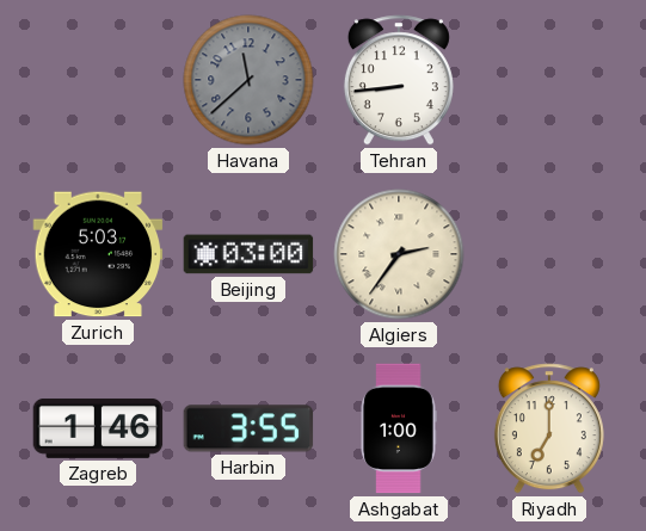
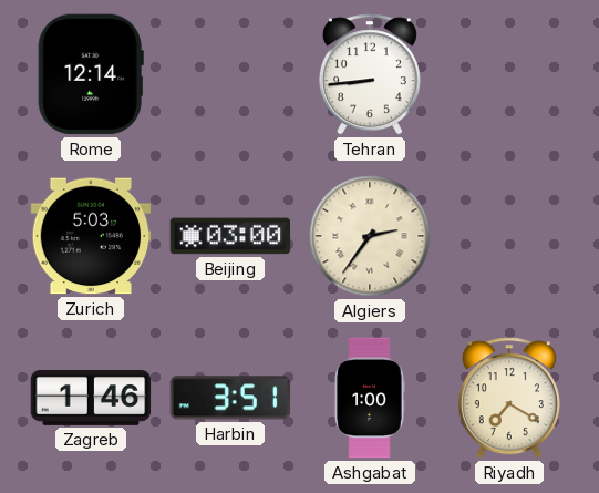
Rome: none -> 12:14
Havana: 11:38 -> none
Harbin: 3:55 -> 3:51
Riyadh: 7:00 -> 7:20
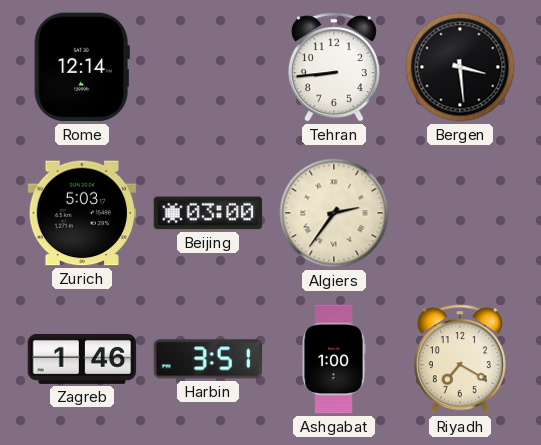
Bergen: none -> 3:29
